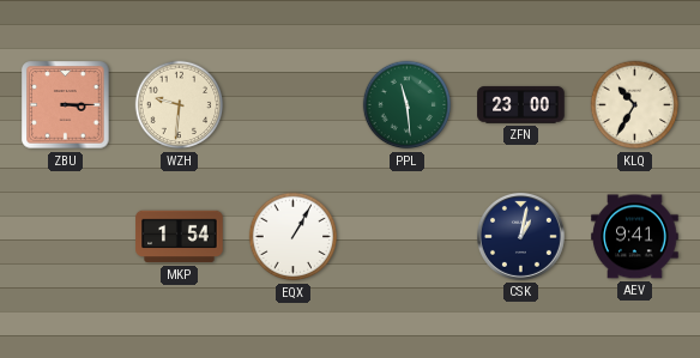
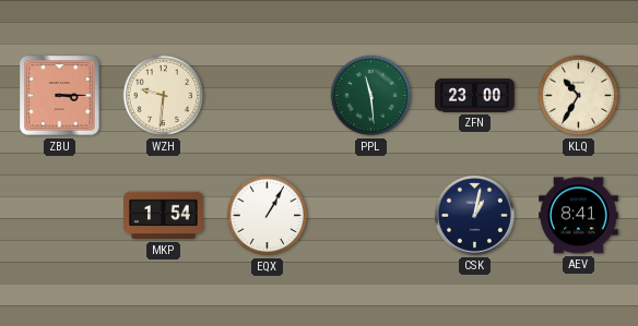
AEV: 9:41 -> 8:41
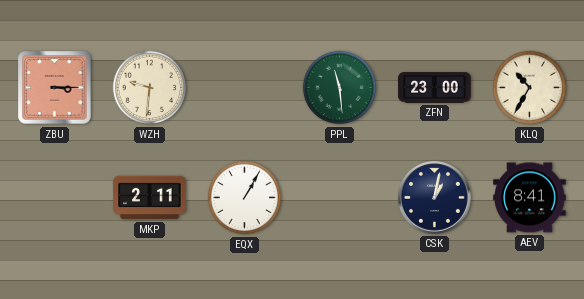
MKP: 1:54 -> 2:11
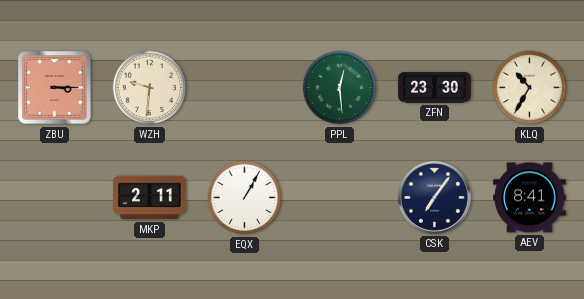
PPL: 11:29 -> 12:29
ZFN: 23:00 -> 23:30
CSK: 1:02 -> 7:06
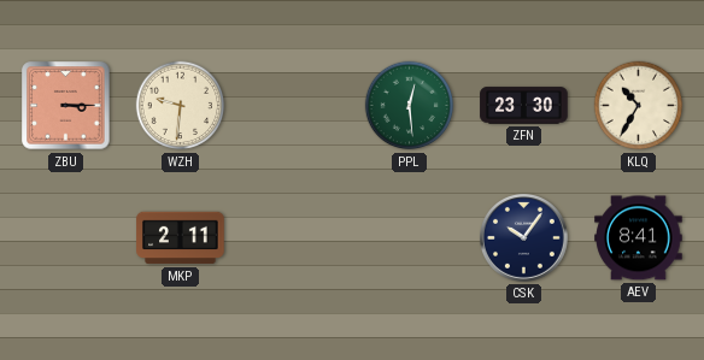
EQX: 1:05 -> none
CSK: 7:06 -> 10:06
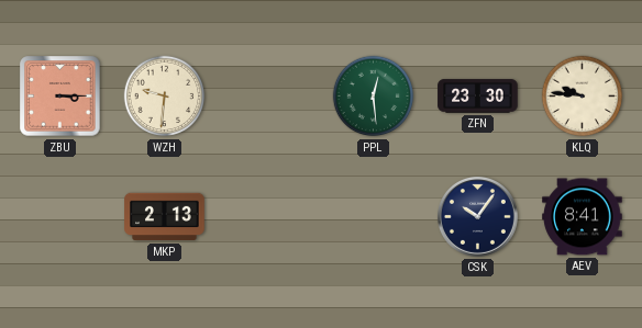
KLQ: 10:35 -> 9:46
MKP: 2:11 -> 2:13
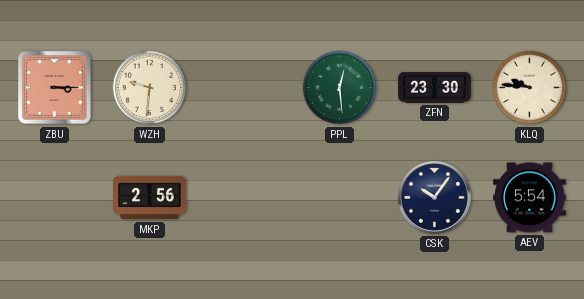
MKP: 2:13 -> 2:56
AEV: 8:41 -> 5:54
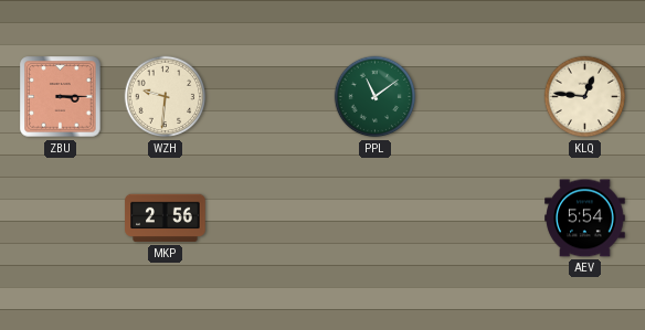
PPL: 12:29 -> 11:09
ZFN: 23:30 -> none
KLQ: 9:46 -> 12:46
CSK: 10:06 -> none
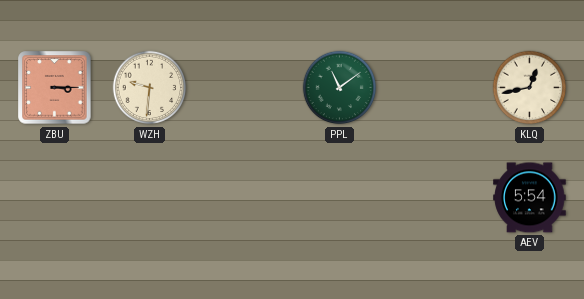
KLQ: 12:46 -> 12:43
MKP: 2:56 -> none
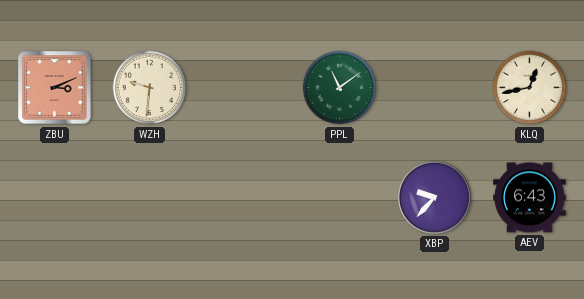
ZBU: 3:15 -> 3:11
XBP: none -> 9:37
AEV: 5:54 -> 6:43
